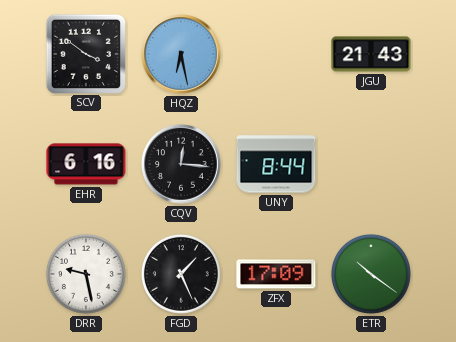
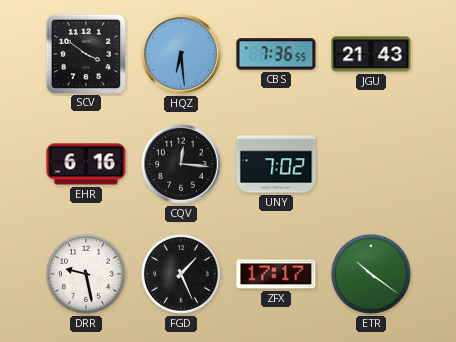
HQZ: 6:28 -> 6:29
CBS: none -> 7:36
UNY: 8:44 -> 7:02
ZFX: 17:09 -> 17:17
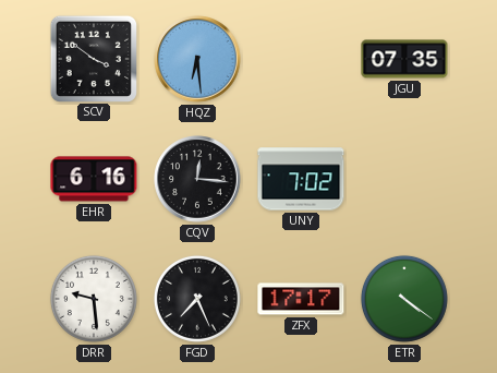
CBS: 7:36 -> none
JGU: 21:43 -> 07:35
DRR: 9:28 -> 9:29
FGD: 1:26 -> 7:26
ETR: 10:21 -> 4:21
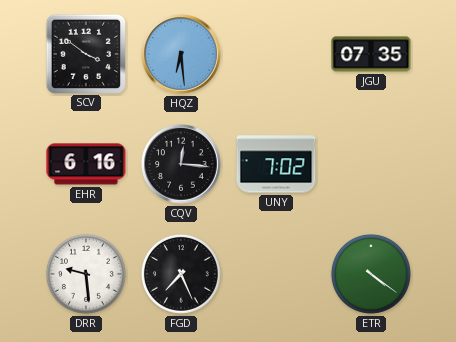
ZFX: 17:17 -> none
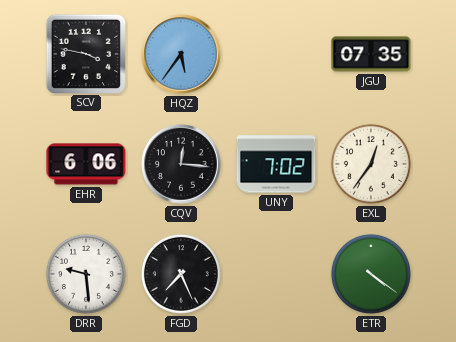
SCV: 3:51 -> 3:47
HQZ: 6:29 -> 5:36
EHR: 6:16 -> 6:06
EXL: none -> 12:36
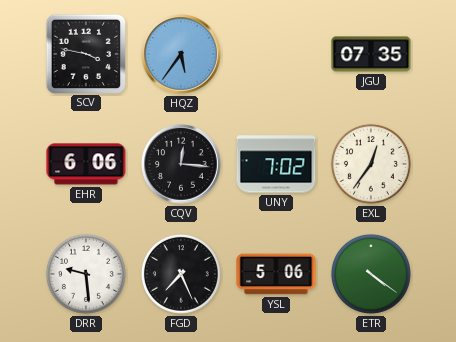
YSL: none -> 5:06
